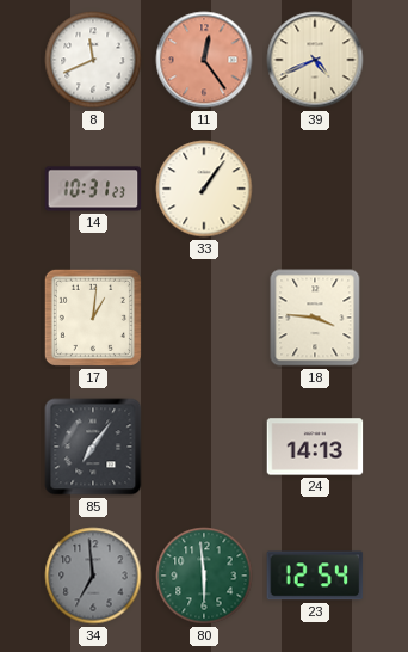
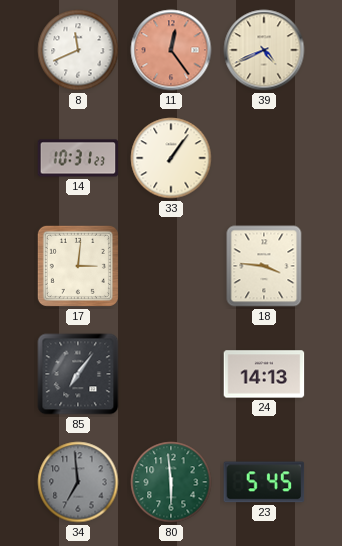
17: 1:01 -> 3:01
23: 12:54 -> 5:45
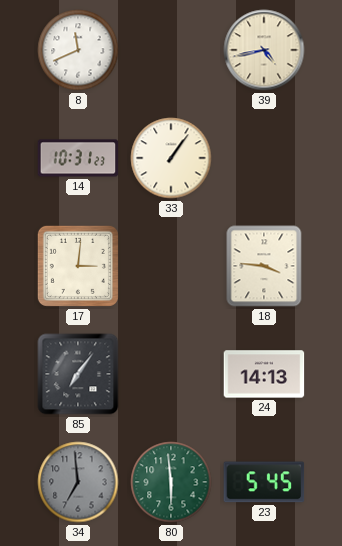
11: 12:24 -> none
39: 4:41 -> 4:43
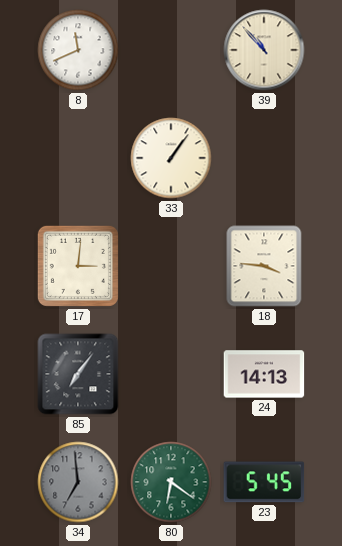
39: 4:43 -> 10:53
14: 10:31 -> none
80: 5:59 -> 6:21
